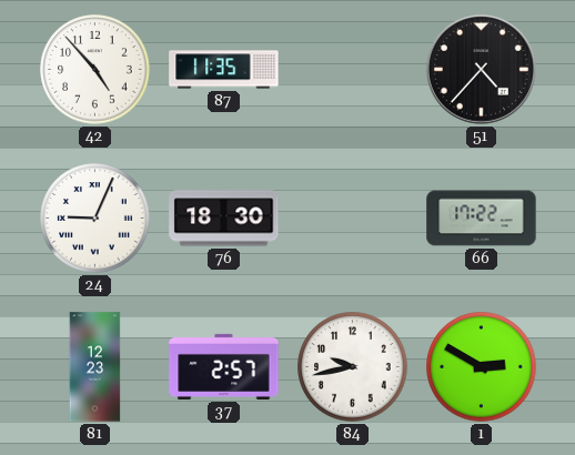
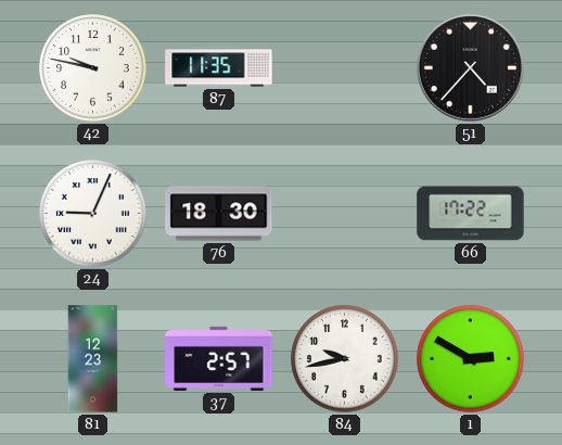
42: 4:53 -> 9:47
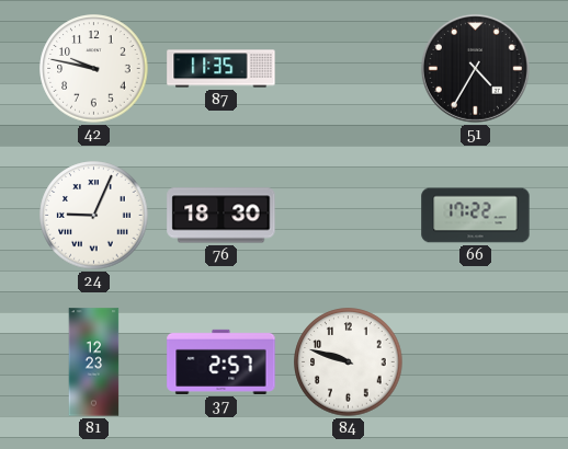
51: 4:37 -> 4:35
84: 9:43 -> 9:48
1: 2:50 -> none
